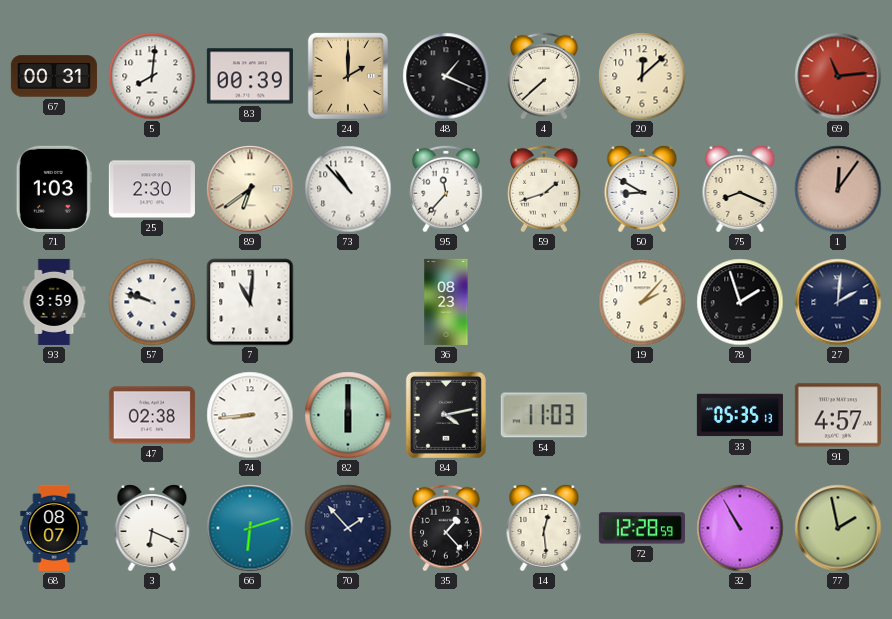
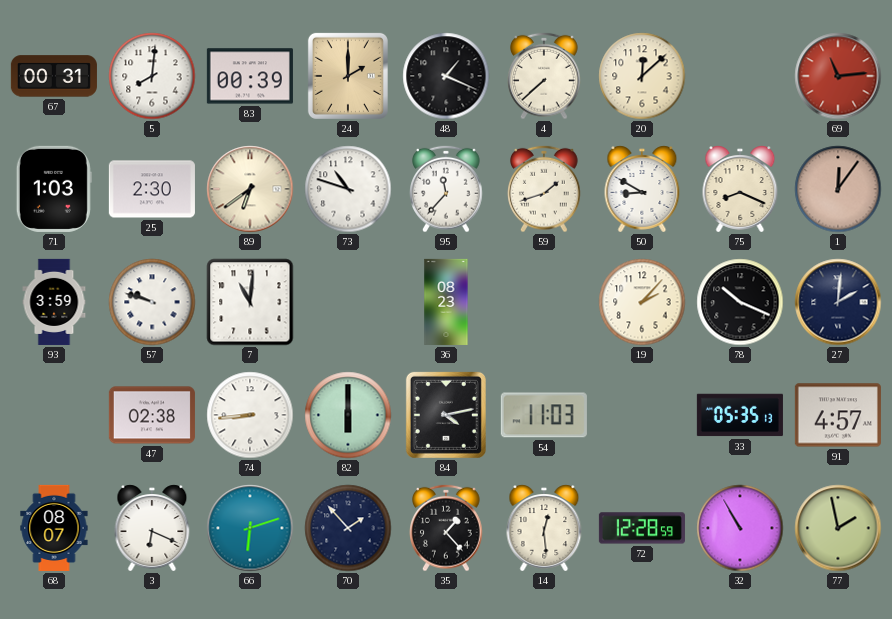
73: 10:53 -> 10:48
78: 1:57 -> 10:19
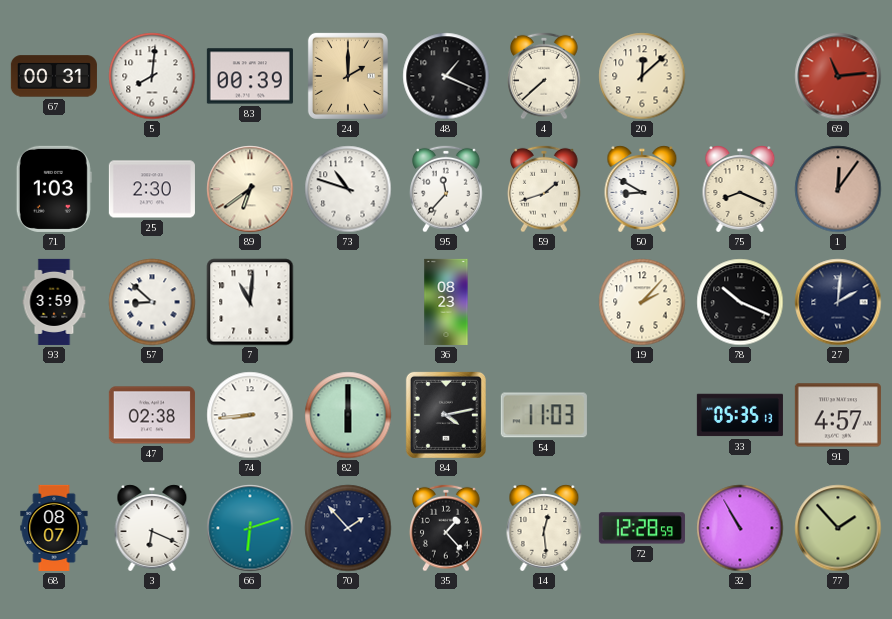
57: 9:48 -> 8:52
77: 1:58 -> 1:53
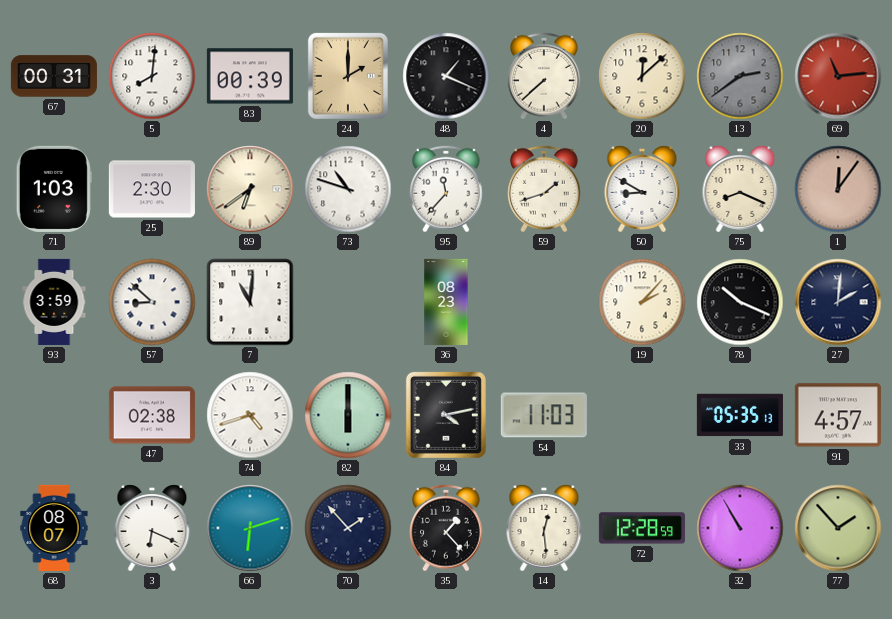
13: none -> 2:39
74: 8:44 -> 4:42
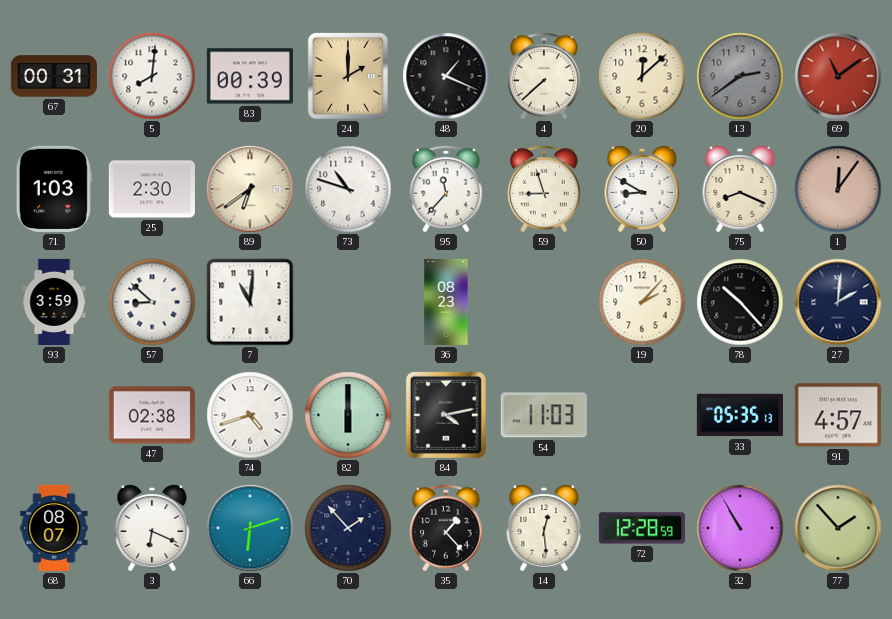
69: 11:14 -> 11:09
59: 1:42 -> 8:57
78: 10:19 -> 10:23
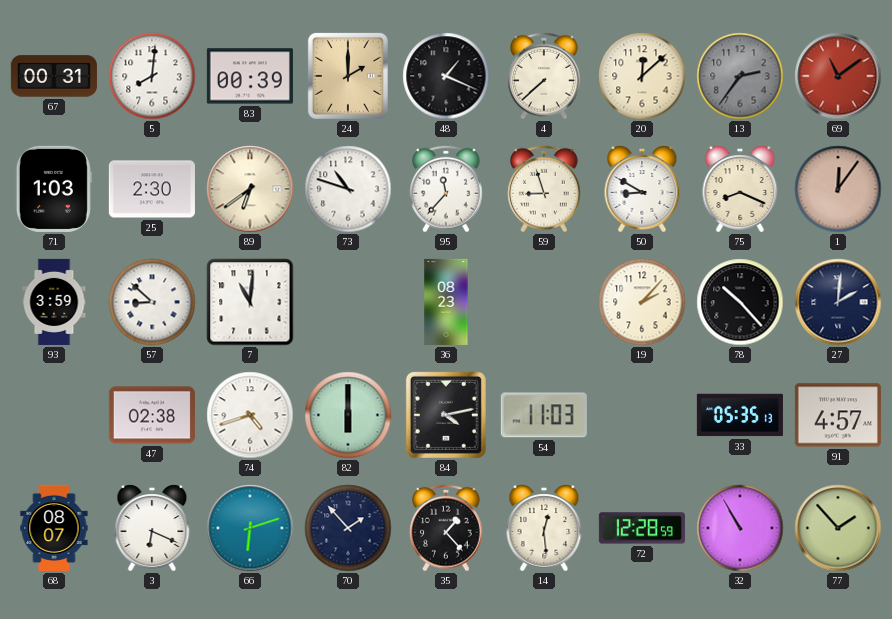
13: 2:39 -> 2:36
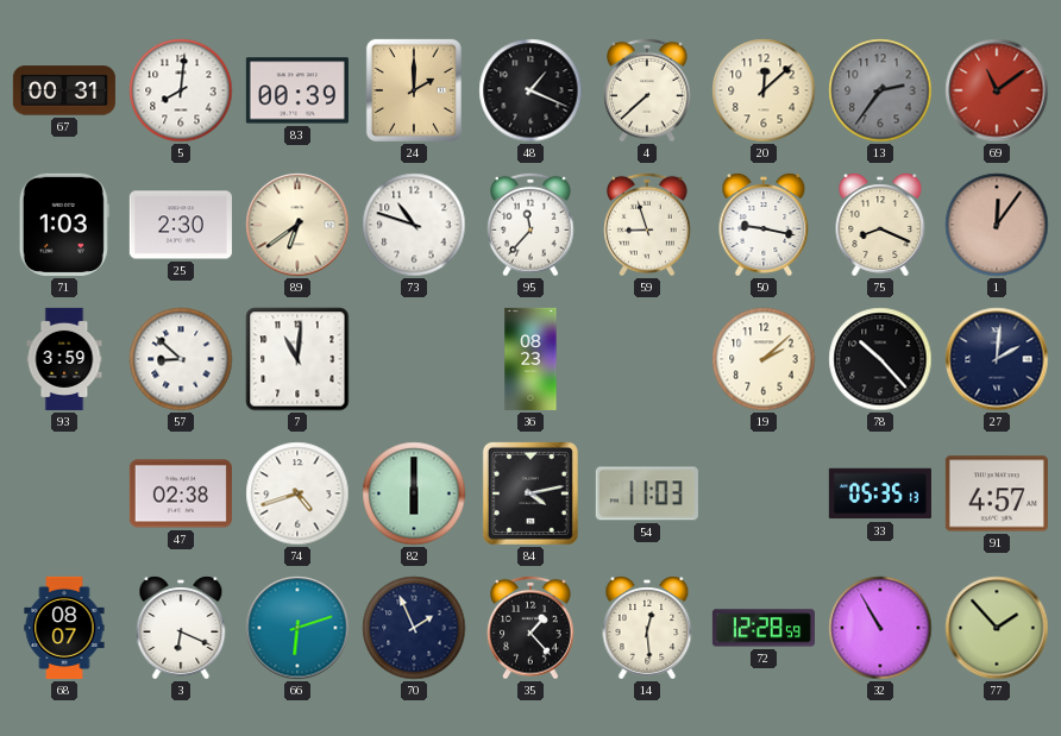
50: 8:50 -> 9:17
19: 2:07 -> 2:08
70: 1:53 -> 1:56
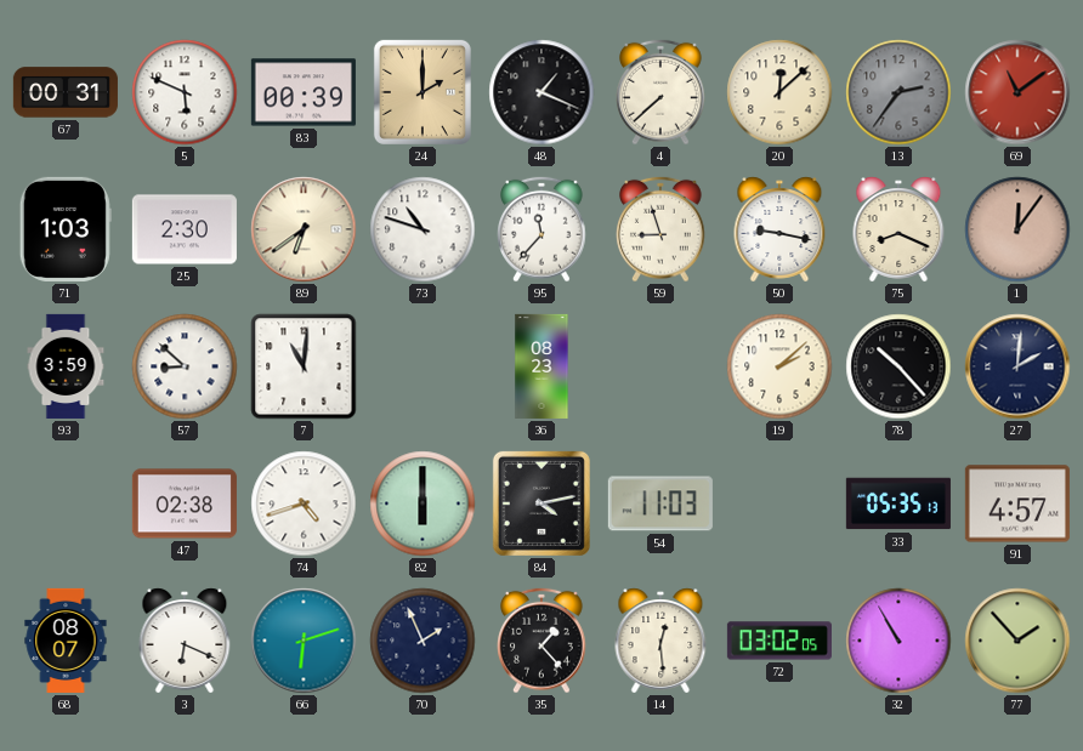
5: 8:01 -> 5:49
72: 12:28 -> 03:02
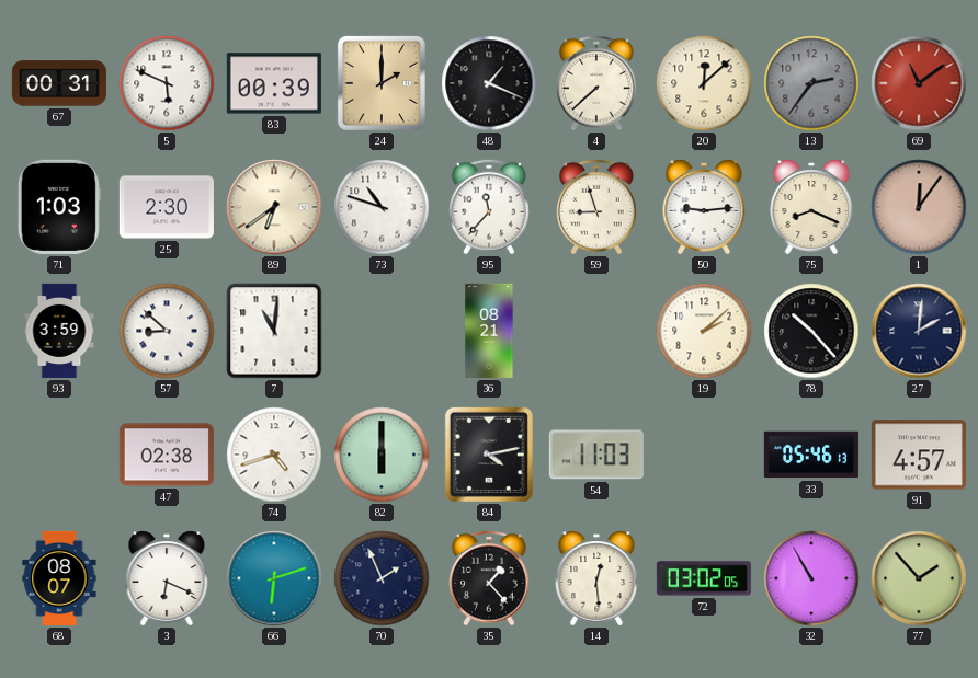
50: 9:17 -> 9:14
36: 08:23 -> 08:21
33: 05:35 -> 05:46
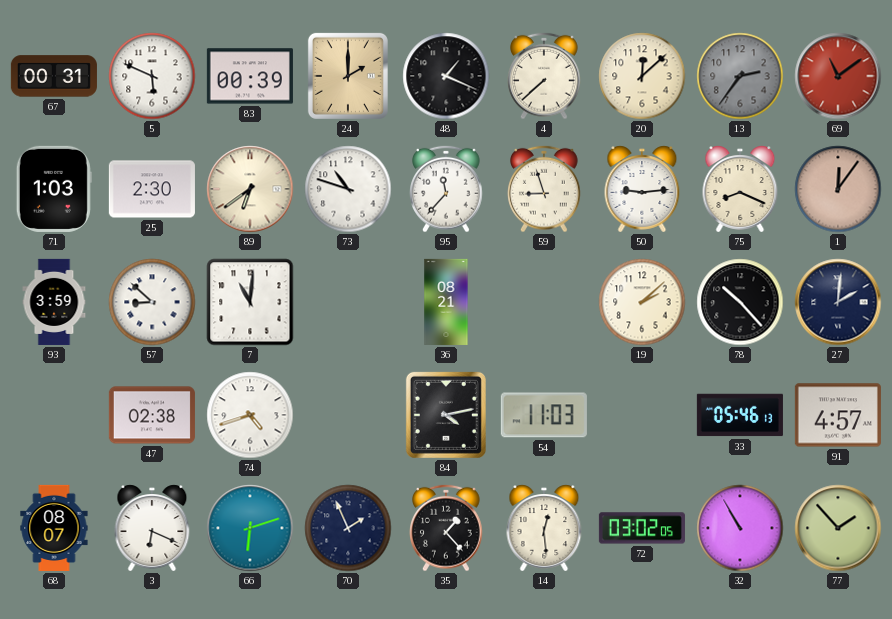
82: 6:00 -> none
